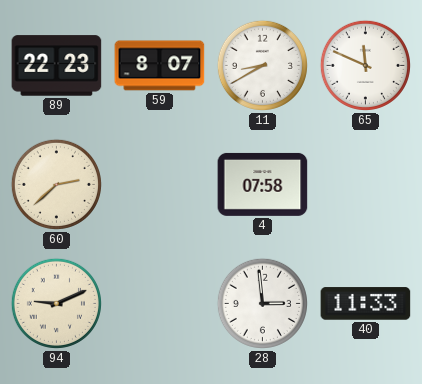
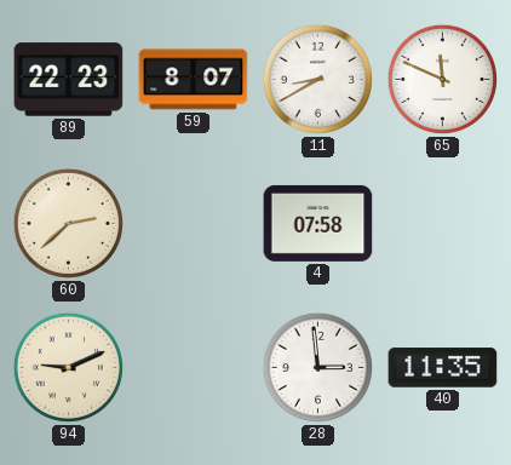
40: 11:33 -> 11:35
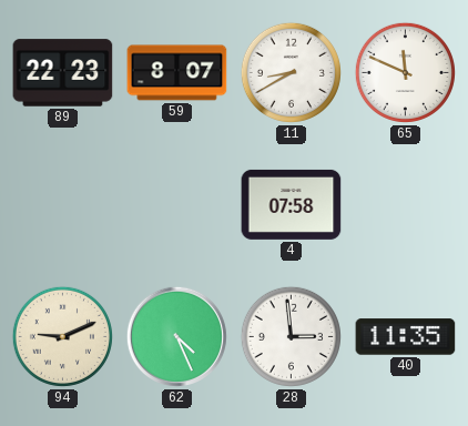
60: 2:38 -> none
62: none -> 4:26
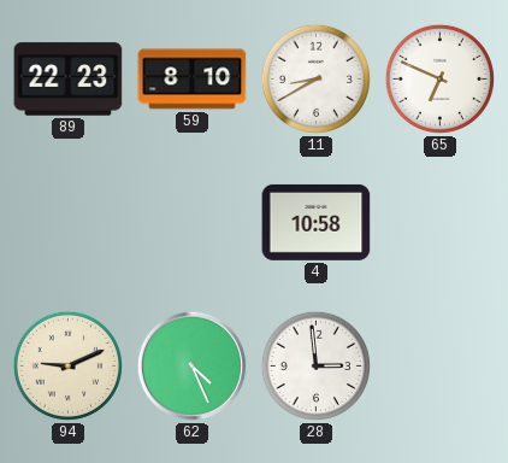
59: 8:07 -> 8:10
65: 11:49 -> 6:49
4: 07:58 -> 10:58
40: 11:35 -> none
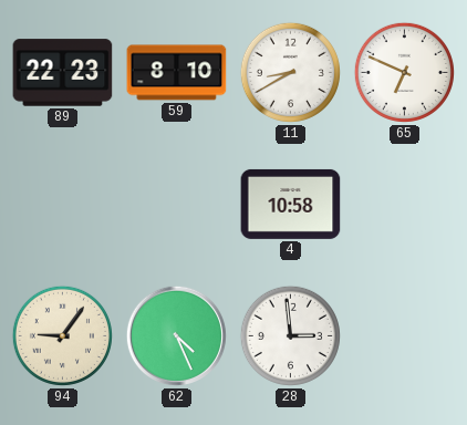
94: 9:11 -> 9:06
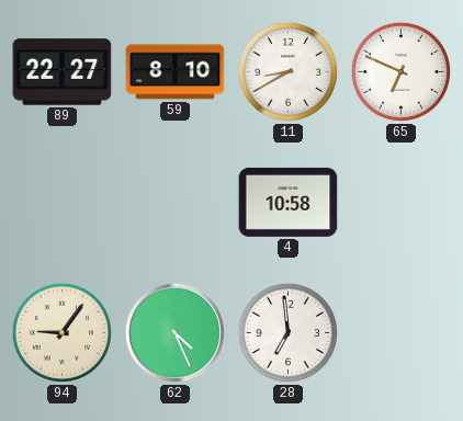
89: 22:23 -> 22:27
28: 2:59 -> 6:59
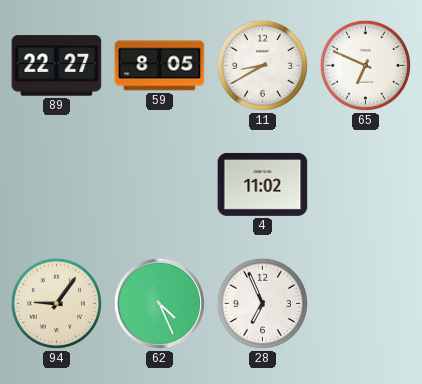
59: 8:10 -> 8:05
4: 10:58 -> 11:02
28: 6:59 -> 6:56
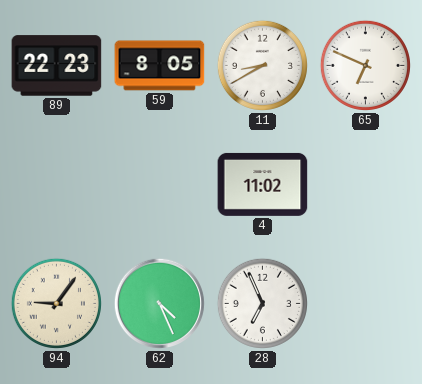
89: 22:27 -> 22:23
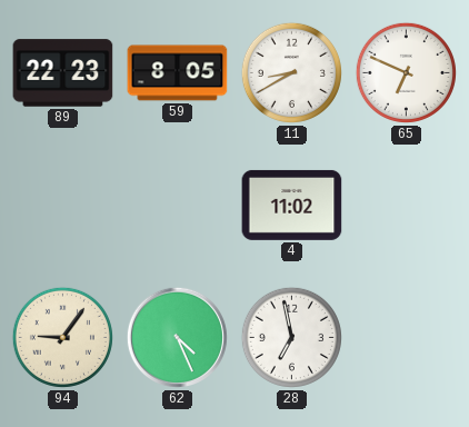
28: 6:56 -> 6:58
